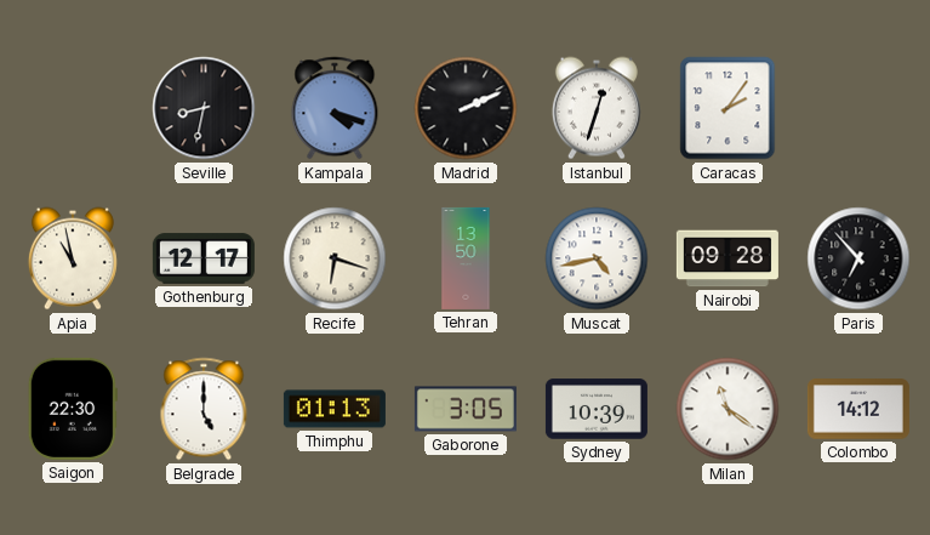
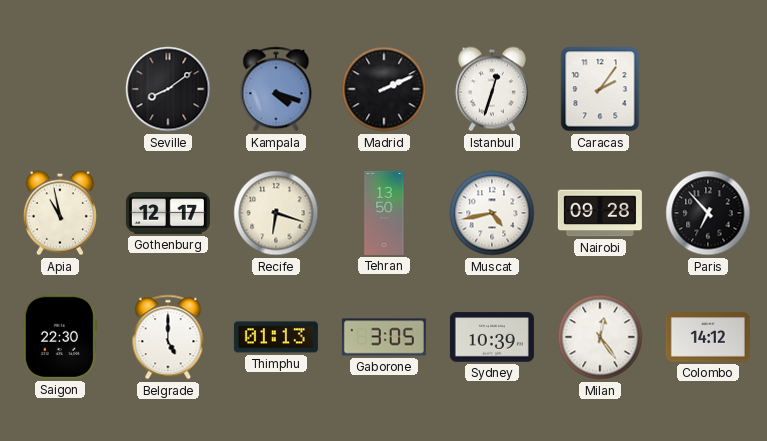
Seville: 8:32 -> 8:09
Milan: 11:21 -> 12:24
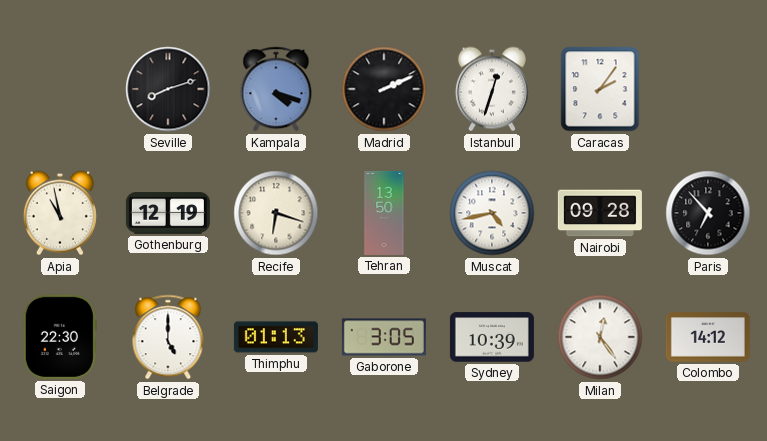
Seville: 8:09 -> 8:12
Gothenburg: 12:17 -> 12:19
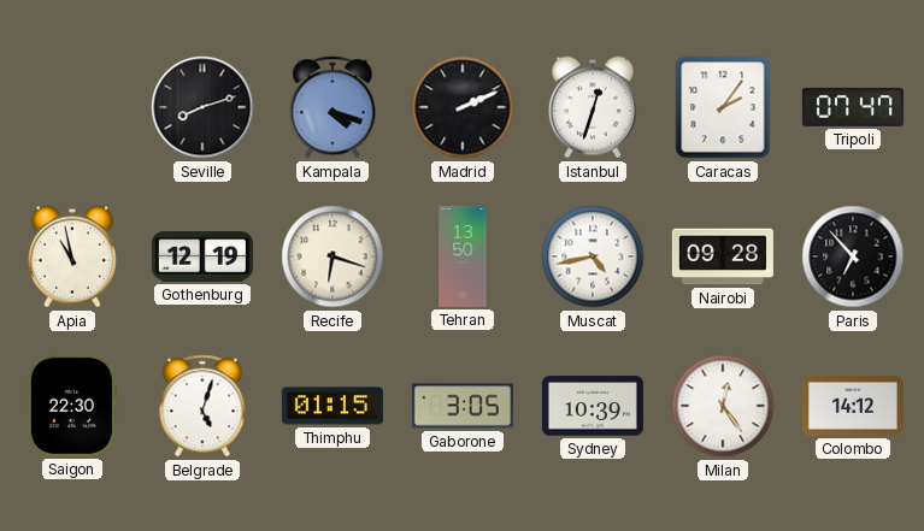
Tripoli: none -> 07:47
Belgrade: 5:00 -> 5:03
Thimphu: 01:13 -> 01:15
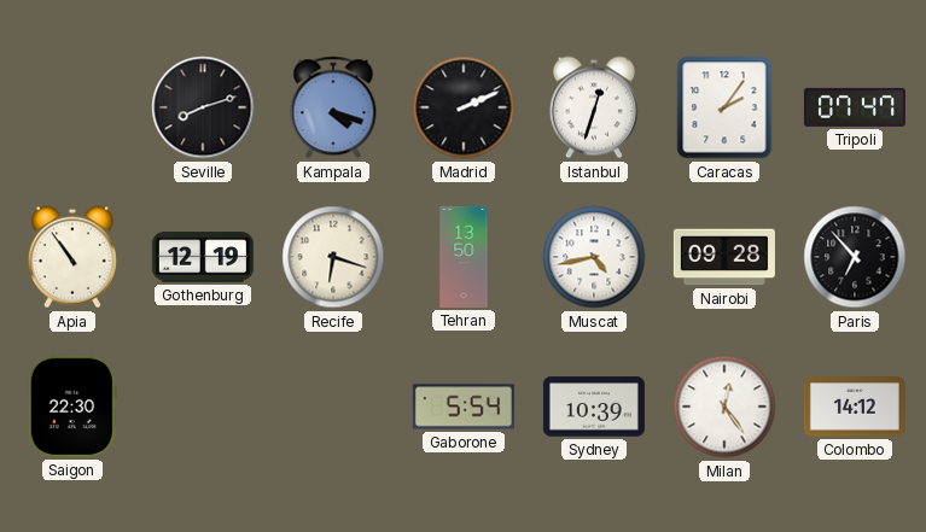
Apia: 10:58 -> 10:54
Belgrade: 5:03 -> none
Thimphu: 01:15 -> none
Gaborone: 3:05 -> 5:54
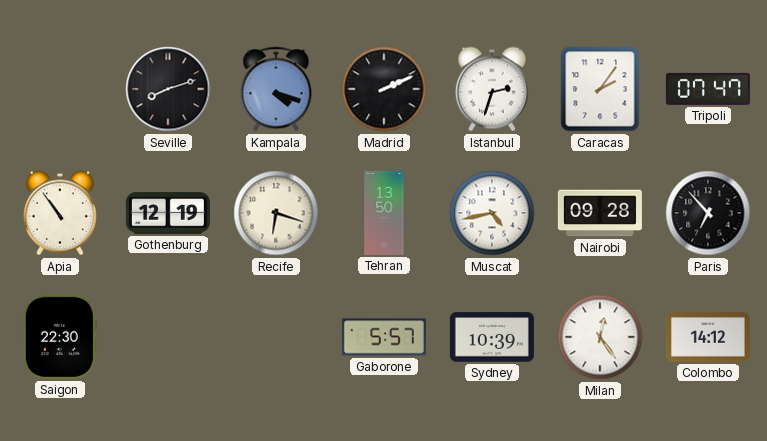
Istanbul: 12:33 -> 2:33
Gaborone: 5:54 -> 5:57
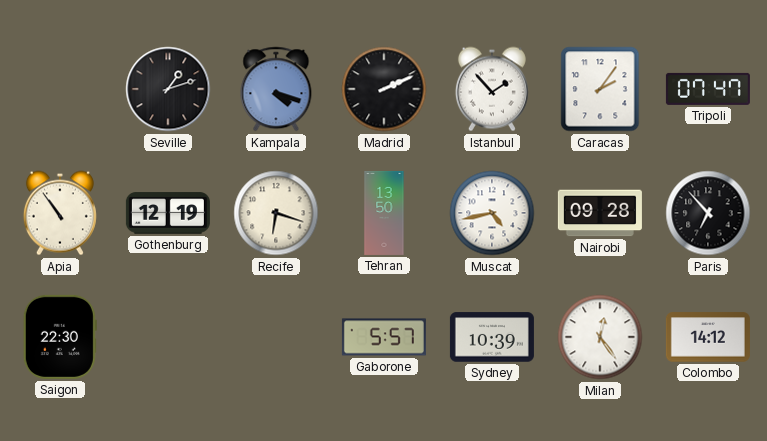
Seville: 8:12 -> 1:12
Istanbul: 2:33 -> 1:53
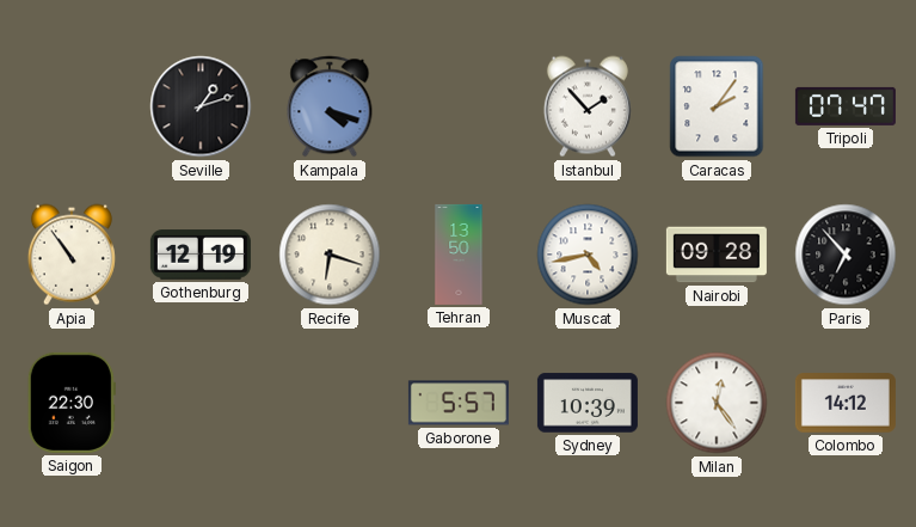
Madrid: 2:11 -> none
